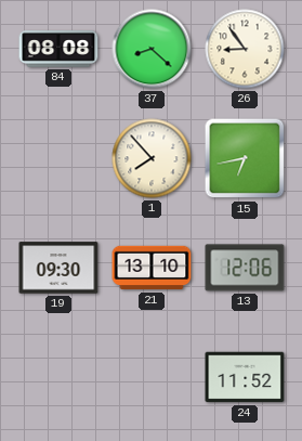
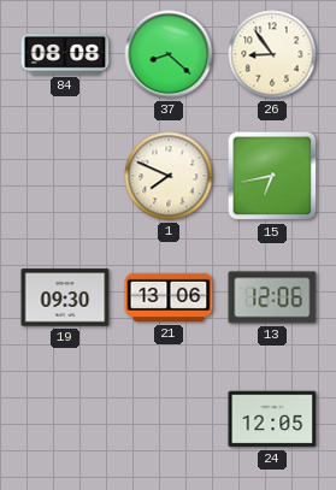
1: 7:53 -> 7:49
21: 13:10 -> 13:06
24: 11:52 -> 12:05
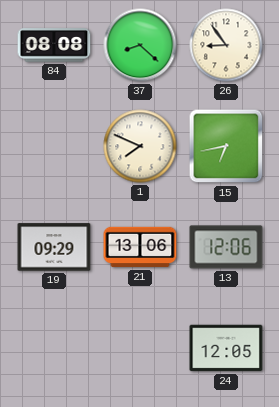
19: 09:30 -> 09:29
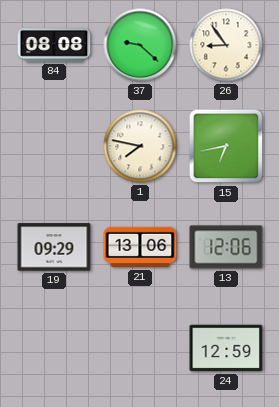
37: 8:22 -> 9:22
1: 7:49 -> 7:47
24: 12:05 -> 12:59
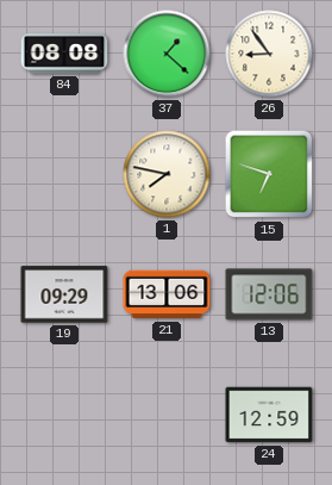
37: 9:22 -> 1:22
15: 6:43 -> 6:48
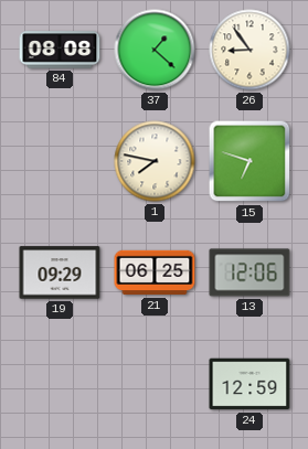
21: 13:06 -> 06:25
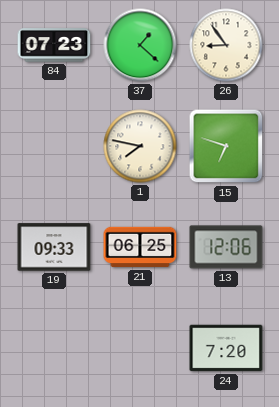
84: 08:08 -> 07:23
19: 09:29 -> 09:33
24: 12:59 -> 7:20
